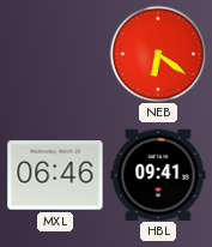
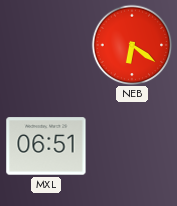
MXL: 06:46 -> 06:51
HBL: 09:41 -> none
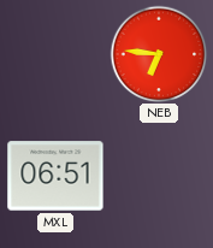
NEB: 6:21 -> 6:46
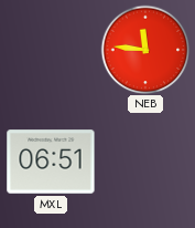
NEB: 6:46 -> 11:46
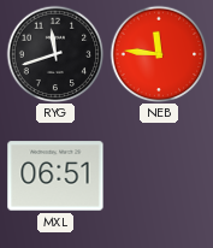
RYG: none -> 11:42
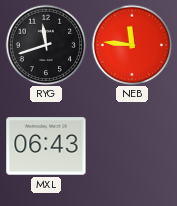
MXL: 06:51 -> 06:43
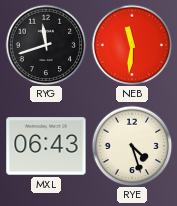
NEB: 11:46 -> 11:31
RYE: none -> 4:27
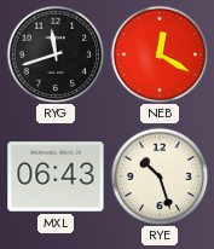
NEB: 11:31 -> 12:20
RYE: 4:27 -> 10:27
